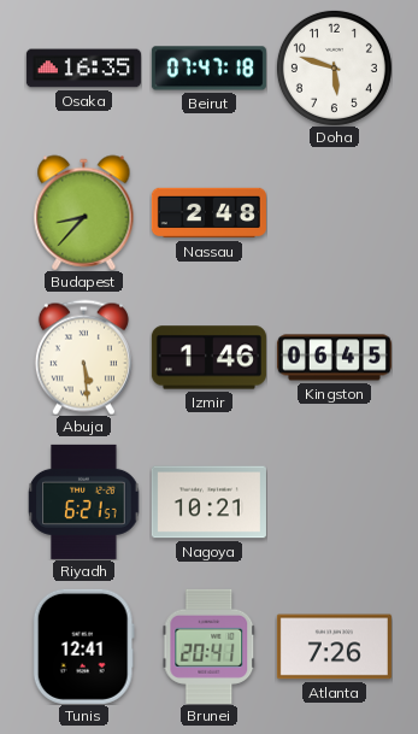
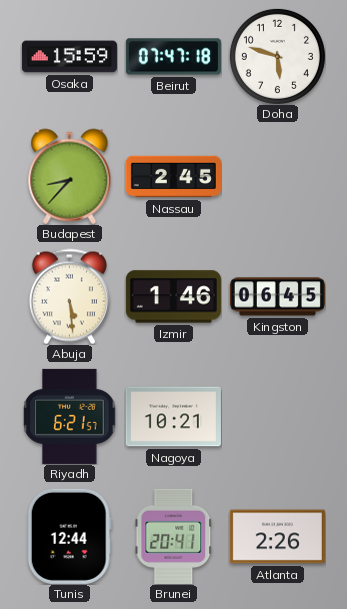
Osaka: 16:35 -> 15:59
Nassau: 2:48 -> 2:45
Tunis: 12:41 -> 12:44
Atlanta: 7:26 -> 2:26
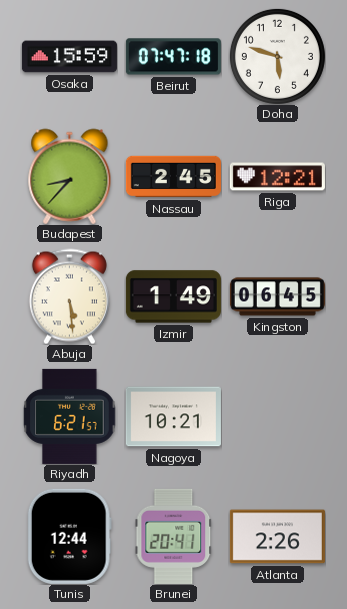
Riga: none -> 12:21
Izmir: 1:46 -> 1:49
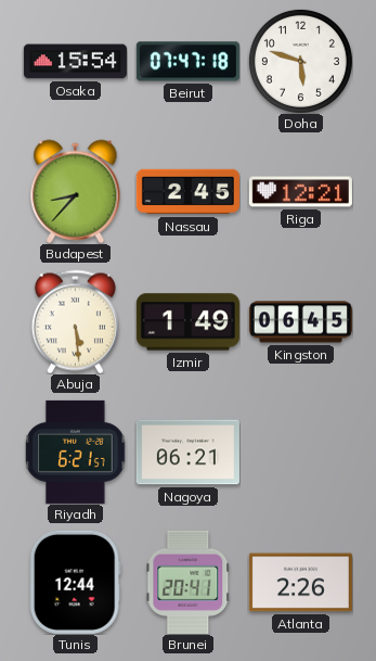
Osaka: 15:59 -> 15:54
Nagoya: 10:21 -> 06:21
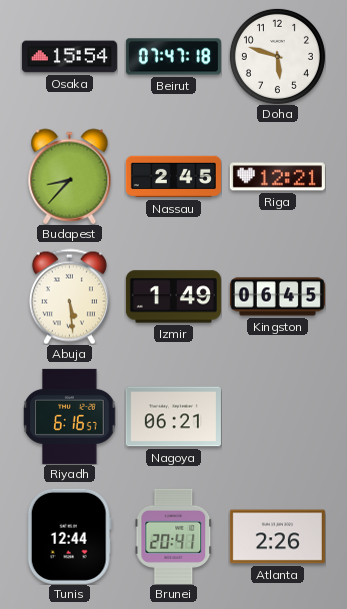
Riyadh: 6:21 -> 6:16
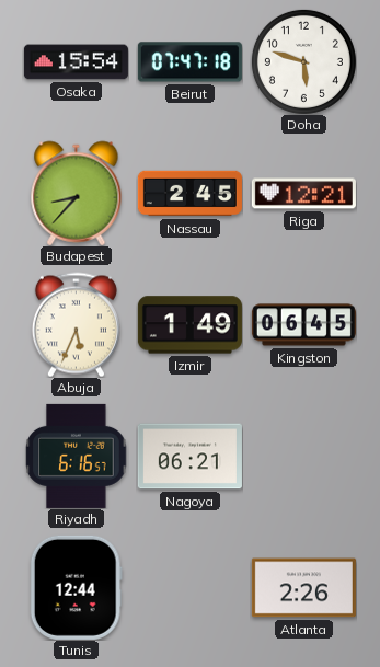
Abuja: 5:29 -> 5:34
Brunei: 20:41 -> none
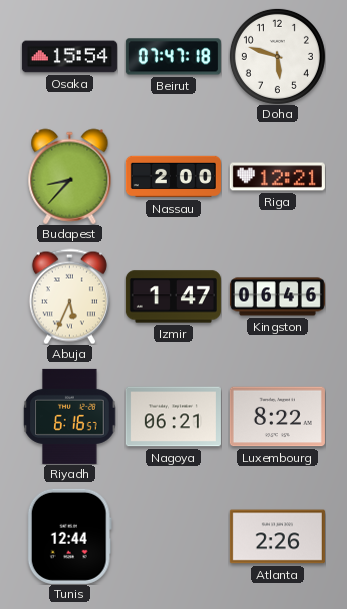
Nassau: 2:45 -> 2:00
Izmir: 1:49 -> 1:47
Kingston: 06:45 -> 06:46
Luxembourg: none -> 8:22
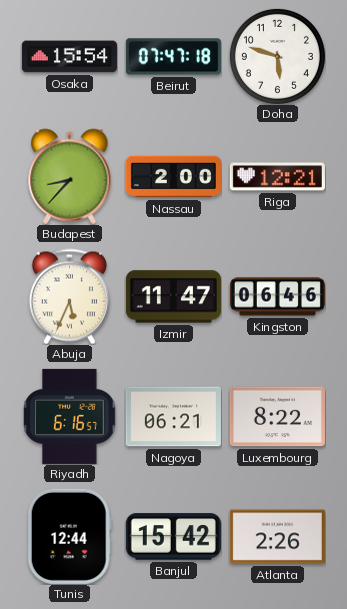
Izmir: 1:47 -> 11:47
Banjul: none -> 15:42
